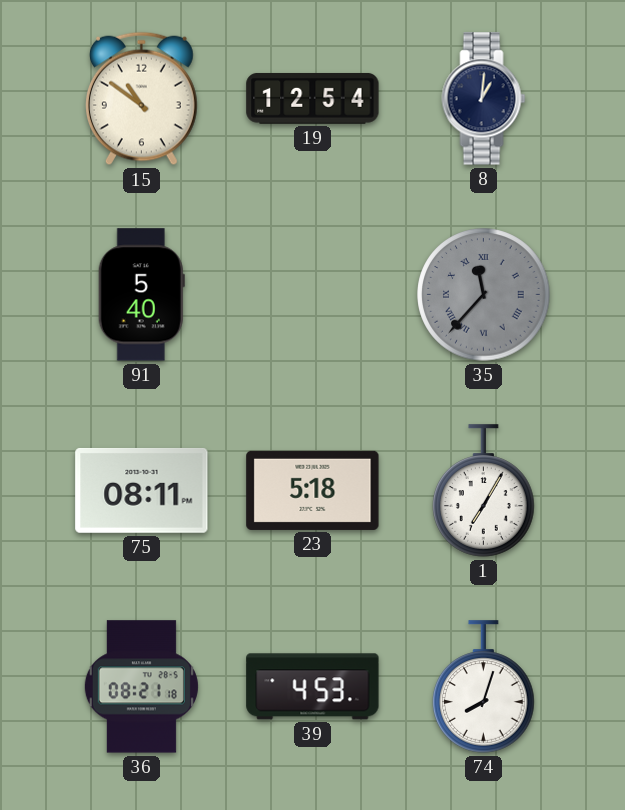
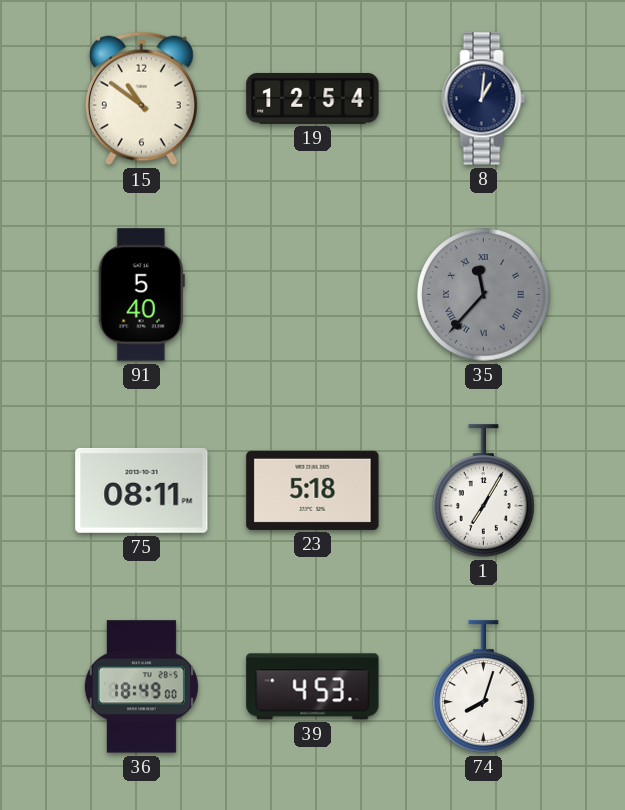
36: 08:21 -> 18:49
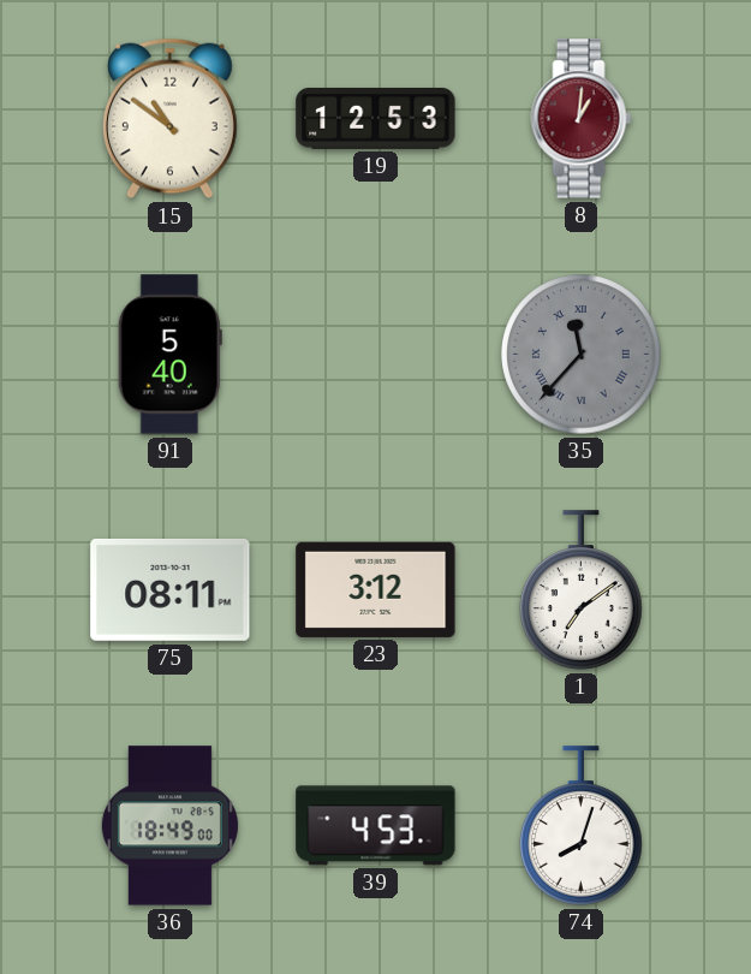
19: 12:54 -> 12:53
8 dial: navy -> burgundy
23: 5:18 -> 3:12
1: 7:05 -> 7:09
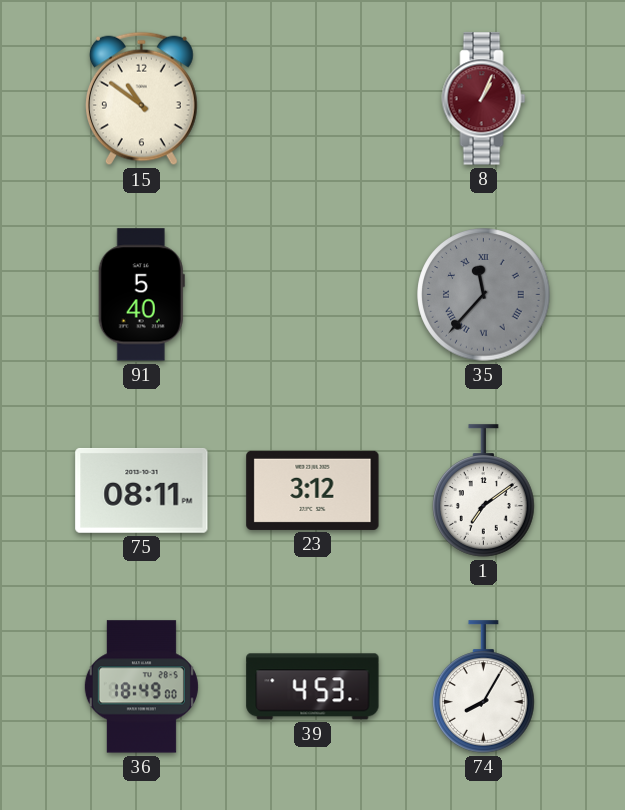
19: 12:53 -> none
8: 1:01 -> 1:04
74: 8:03 -> 8:05
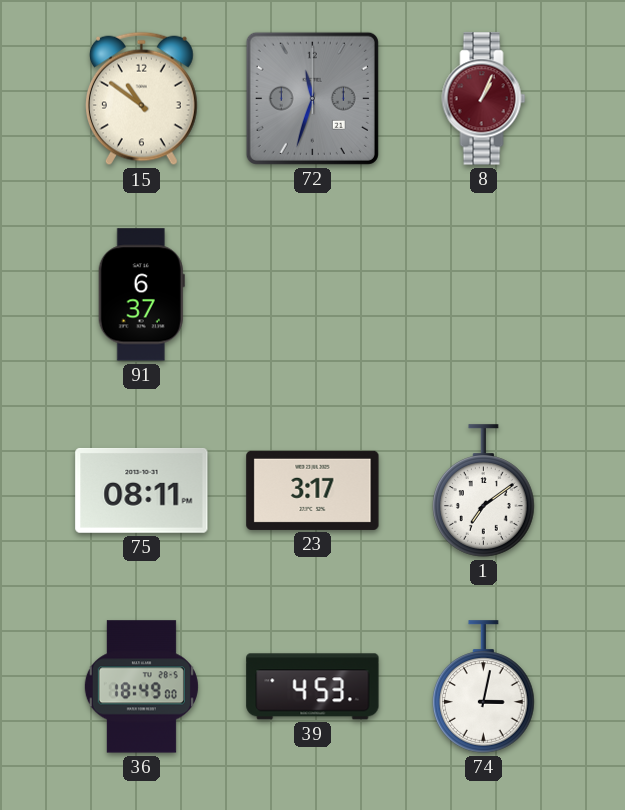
72: none -> 11:33
91: 5:40 -> 6:37
35: 11:37 -> none
23: 3:12 -> 3:17
74: 8:05 -> 3:02
